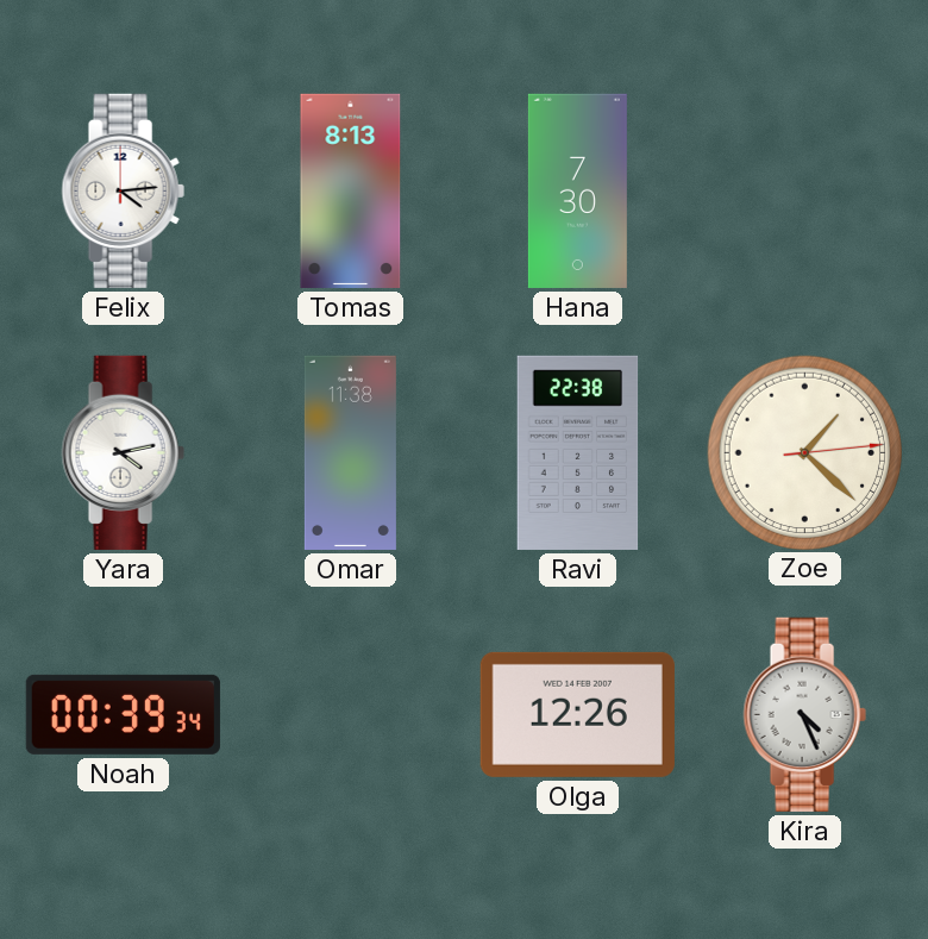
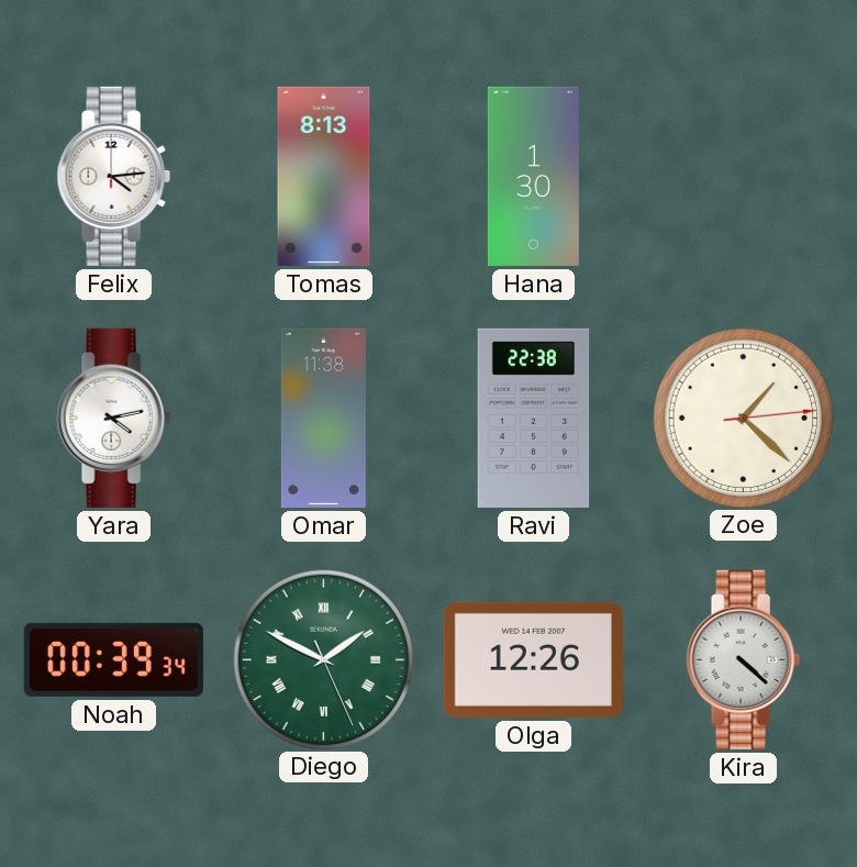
Hana: 7:30 -> 1:30
Diego: none -> 1:49
Kira: 4:26 -> 4:22
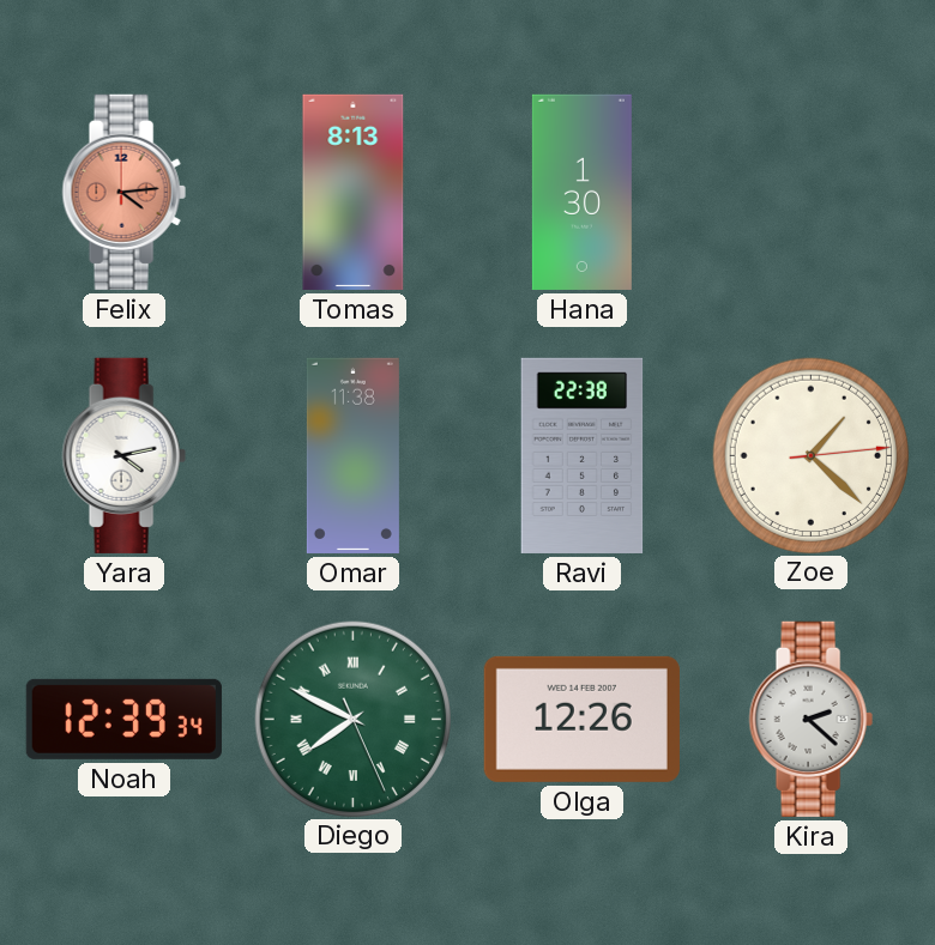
Felix dial: white -> salmon
Noah: 00:39 -> 12:39
Diego: 1:49 -> 7:49
Kira: 4:22 -> 2:22
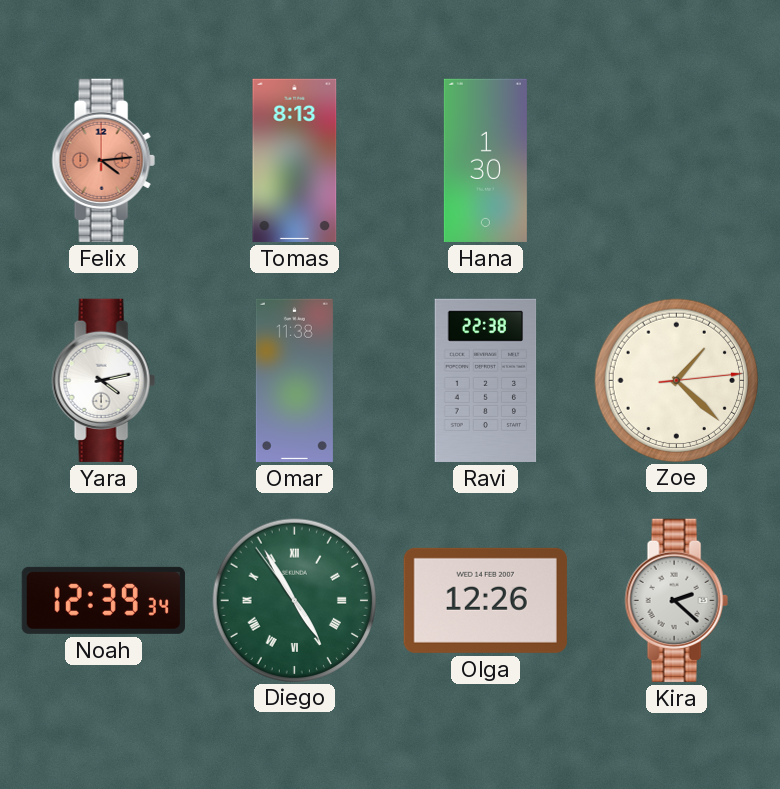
Diego: 7:49 -> 4:54
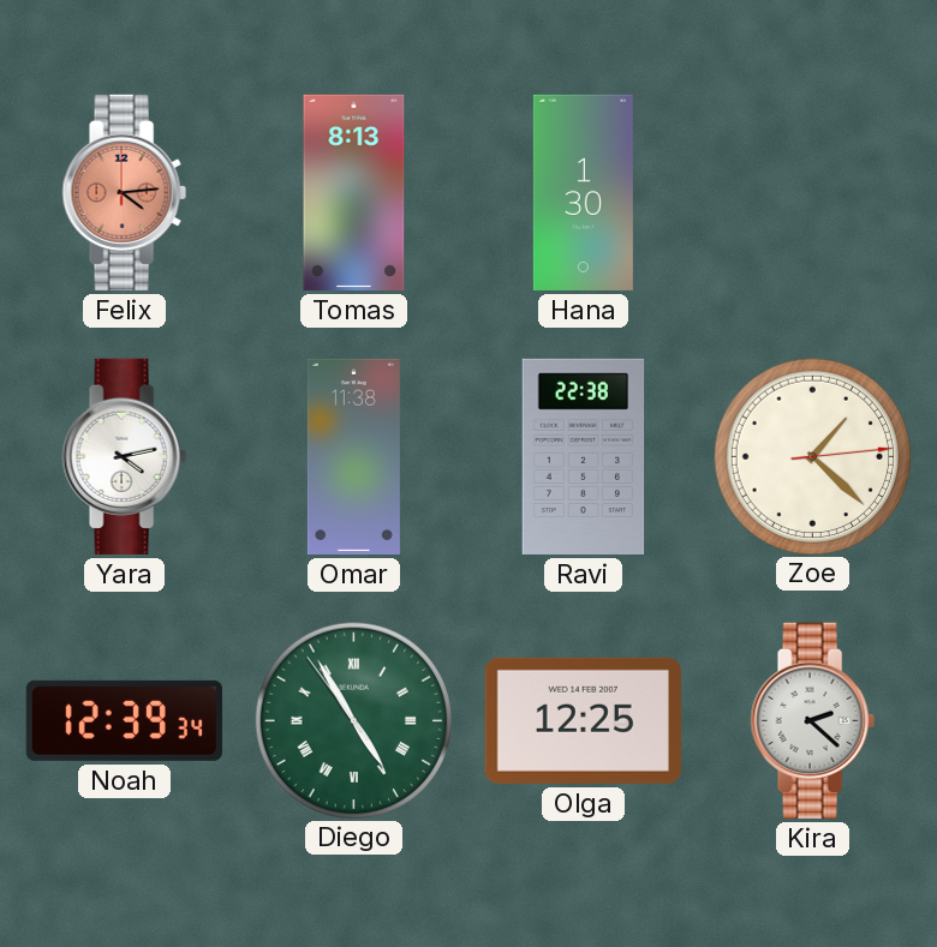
Olga: 12:26 -> 12:25
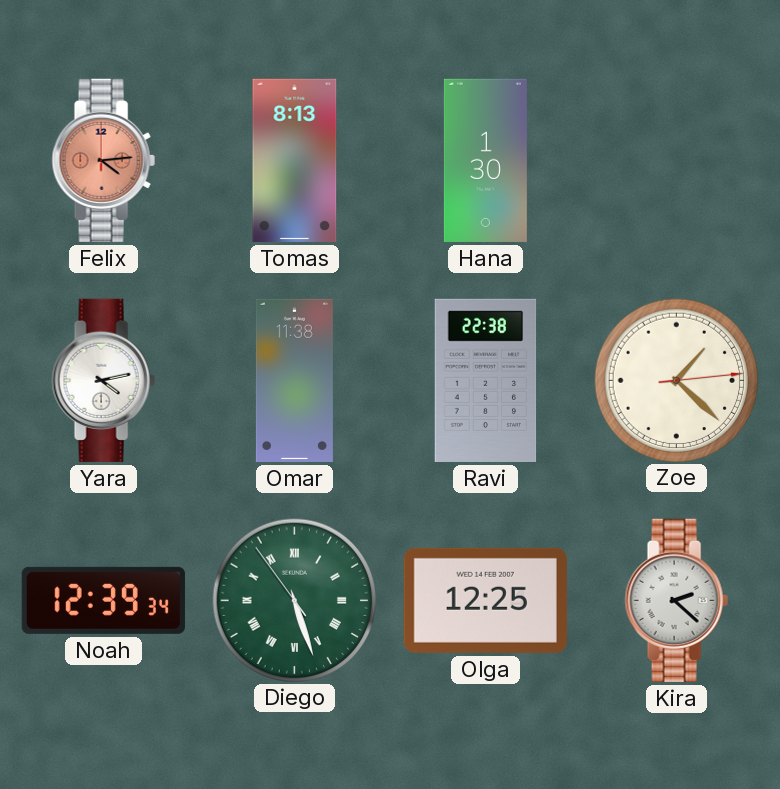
Diego: 4:54 -> 5:26
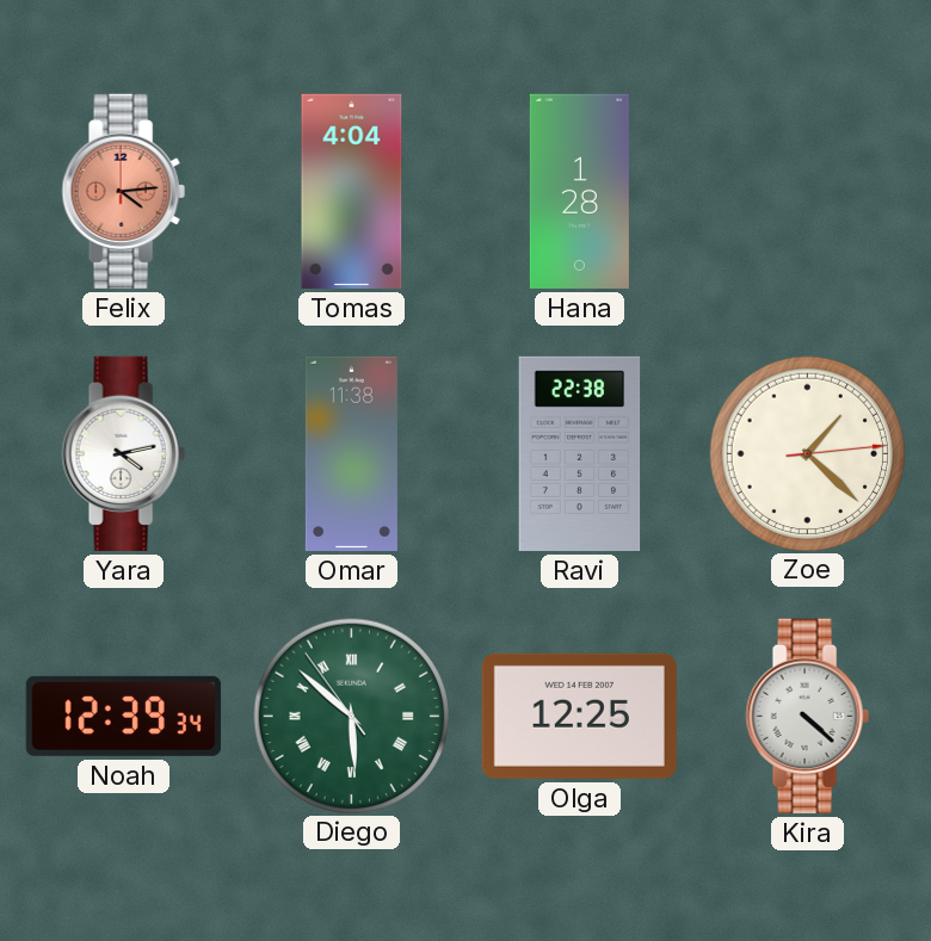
Tomas: 8:13 -> 4:04
Hana: 1:30 -> 1:28
Diego: 5:26 -> 5:51
Kira: 2:22 -> 4:22
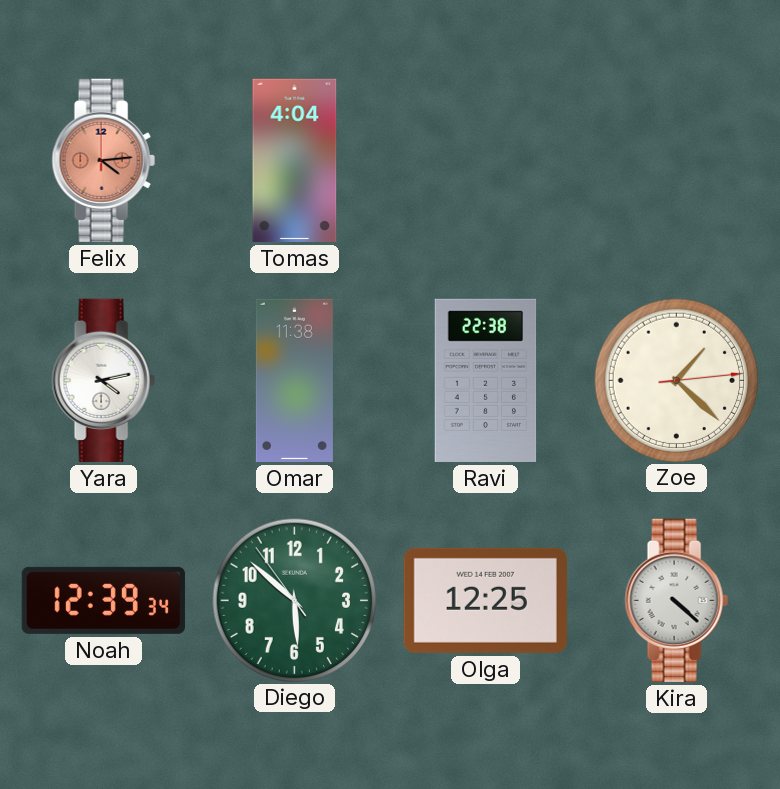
Hana: 1:28 -> none
Diego numerals: Roman -> Arabic
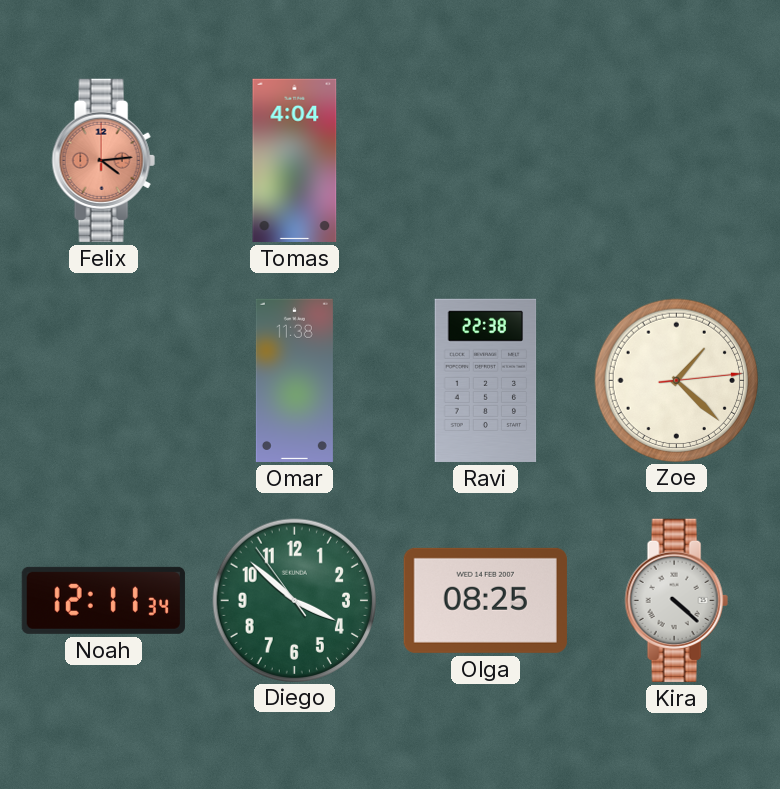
Yara: 4:13 -> none
Noah: 12:39 -> 12:11
Diego: 5:51 -> 3:51
Olga: 12:25 -> 08:25
